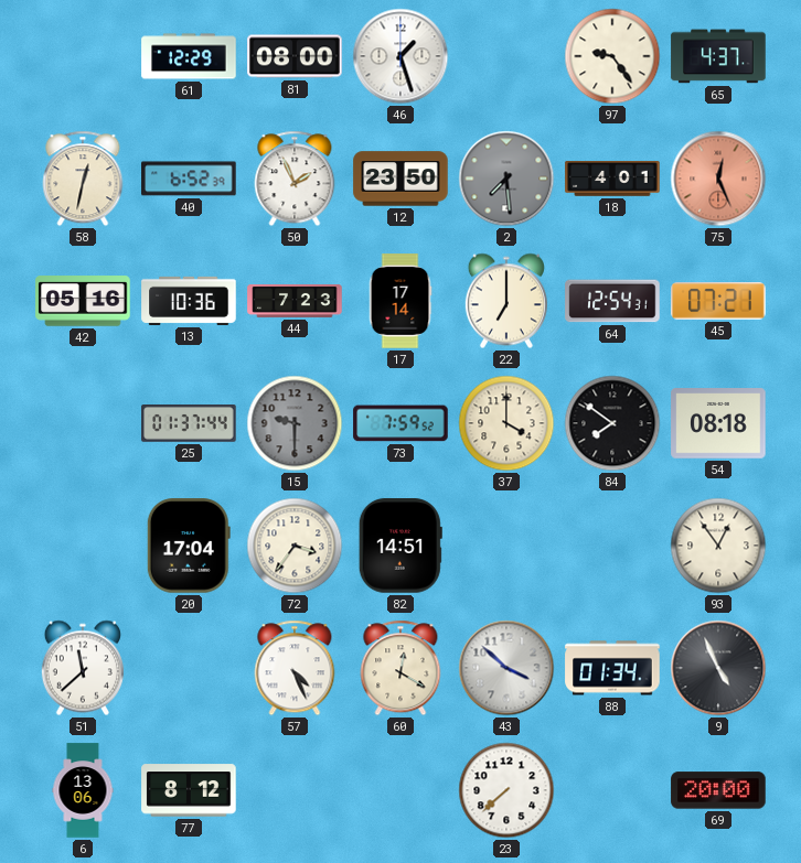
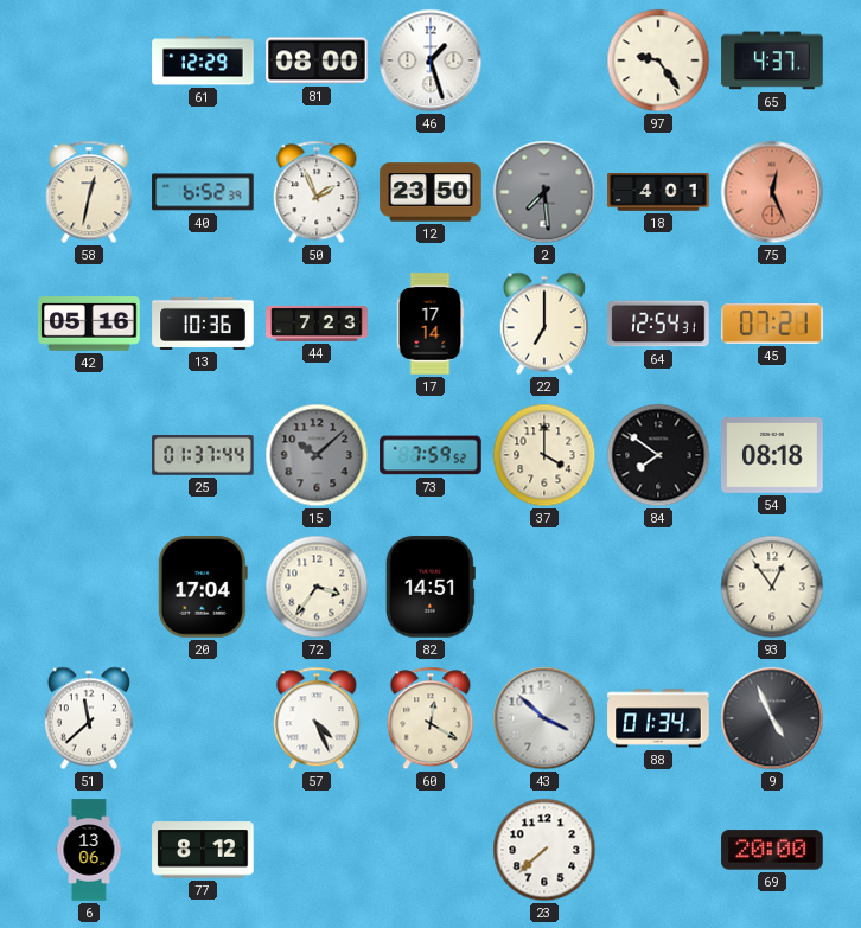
15: 9:30 -> 10:08
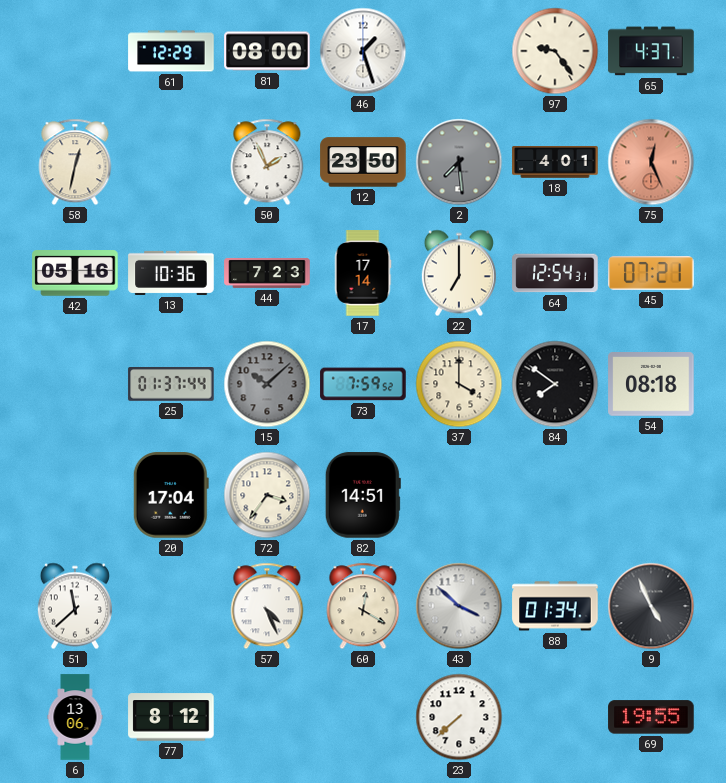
40: 6:52 -> none
93: 12:54 -> none
69: 20:00 -> 19:55
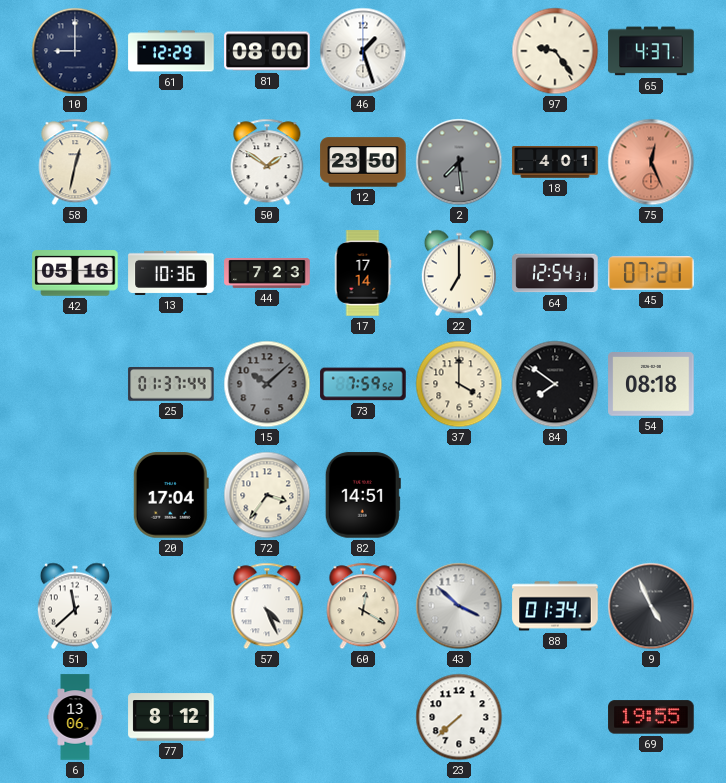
10: none -> 9:00
50: 1:56 -> 1:51
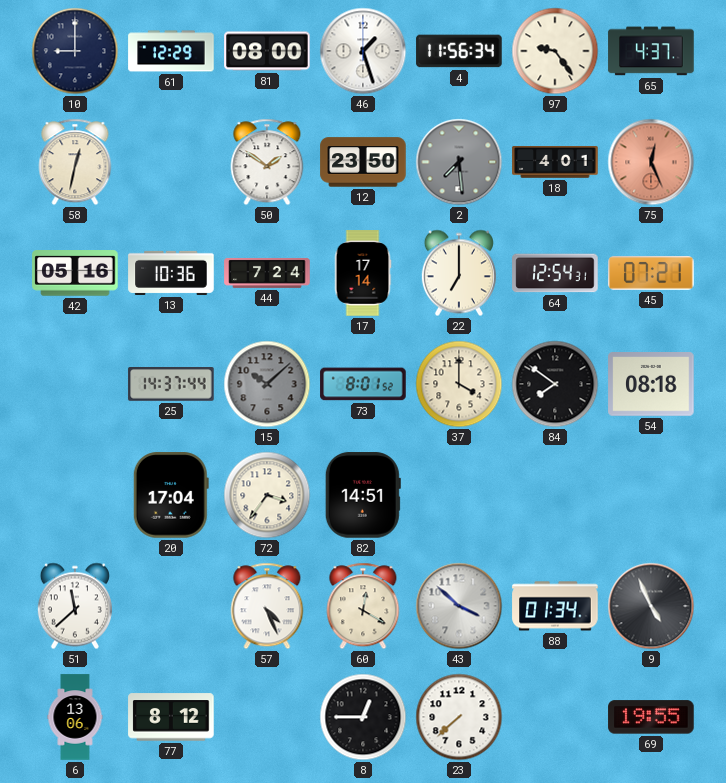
4: none -> 11:56
44: 7:23 -> 7:24
25: 01:37 -> 14:37
73: 7:59 -> 8:01
8: none -> 12:45
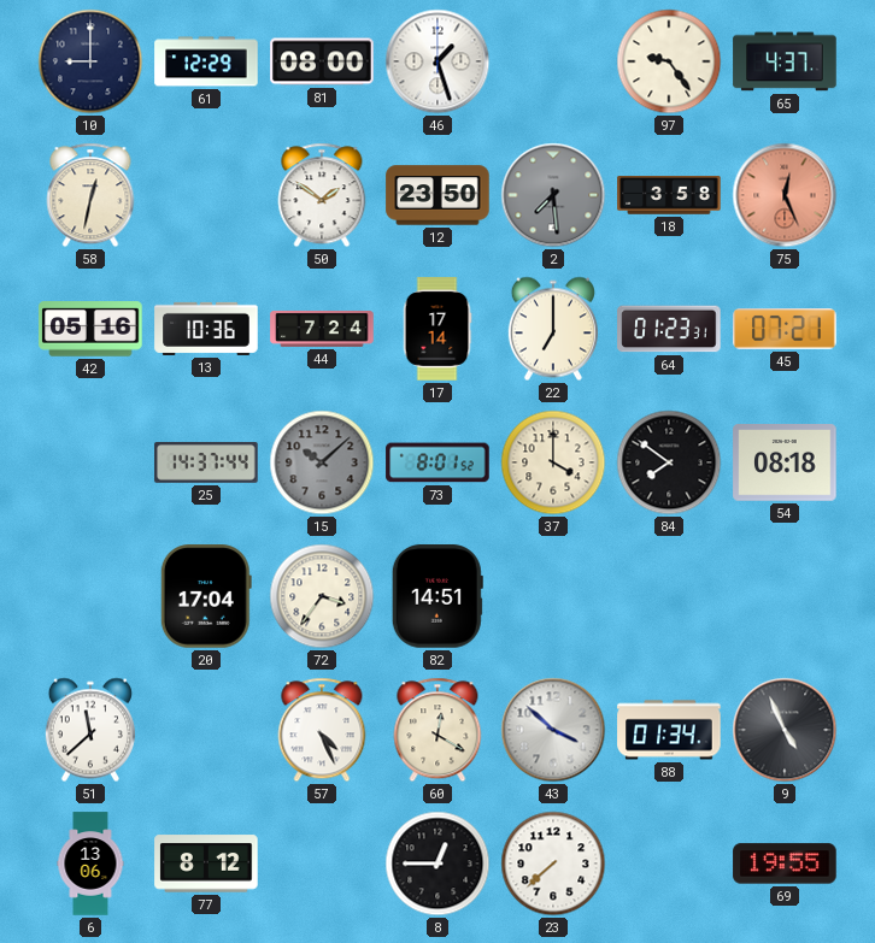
4: 11:56 -> none
18: 4:01 -> 3:58
64: 12:54 -> 01:23
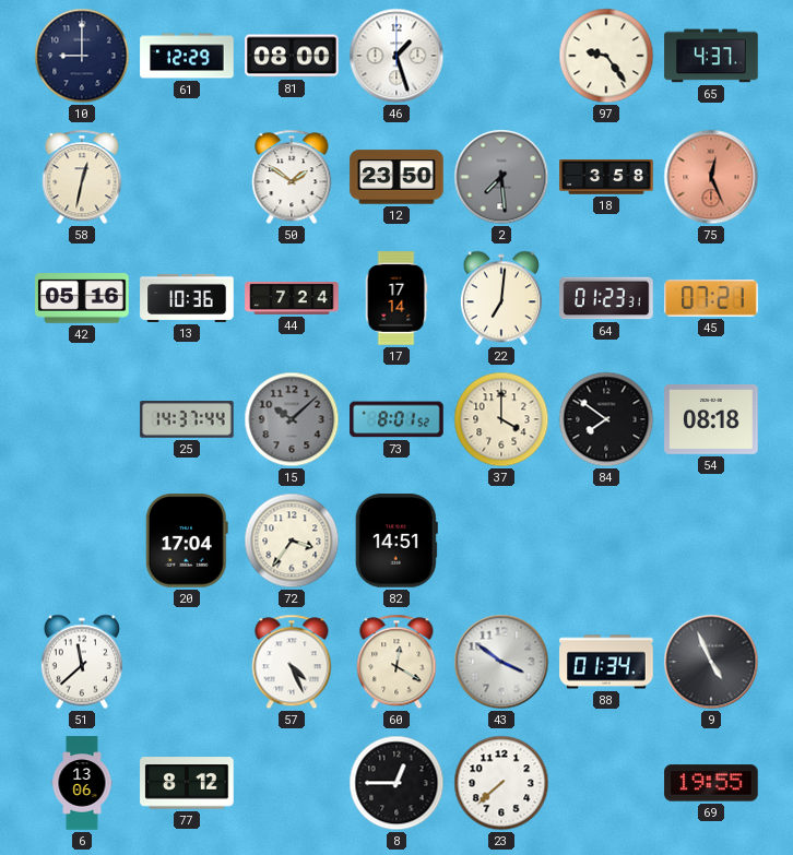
22: 7:00 -> 7:01
43: 3:52 -> 3:51
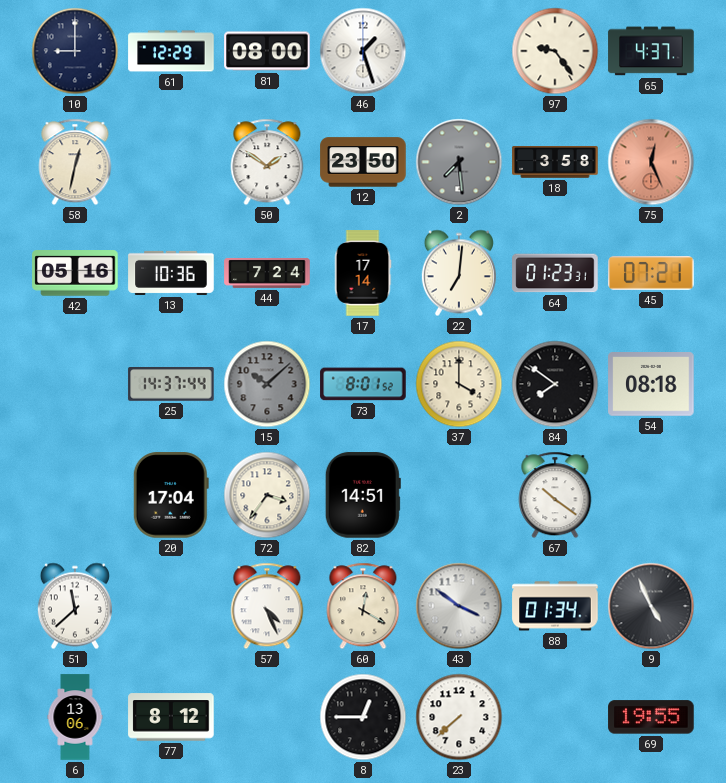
67: none -> 10:21
